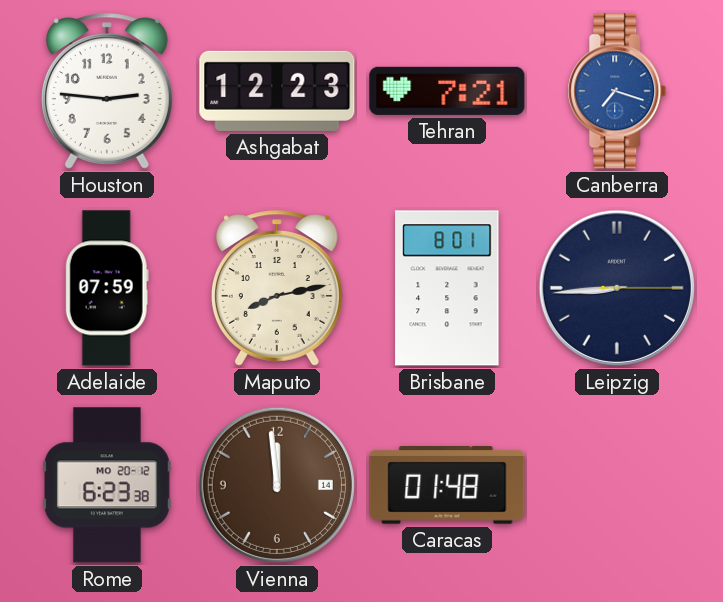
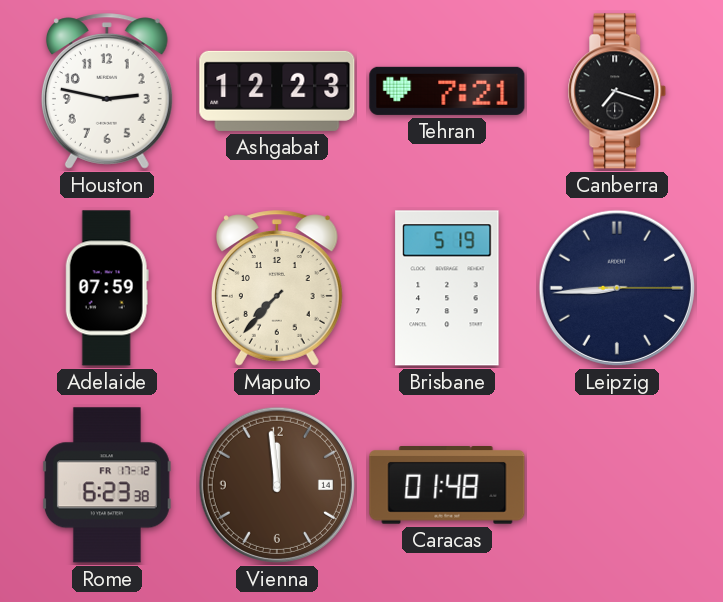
Houston: 2:46 -> 2:47
Canberra dial: blue -> black
Maputo: 8:13 -> 7:37
Brisbane: 8:01 -> 5:19
Rome date: MO 20-12 -> FR 17-12
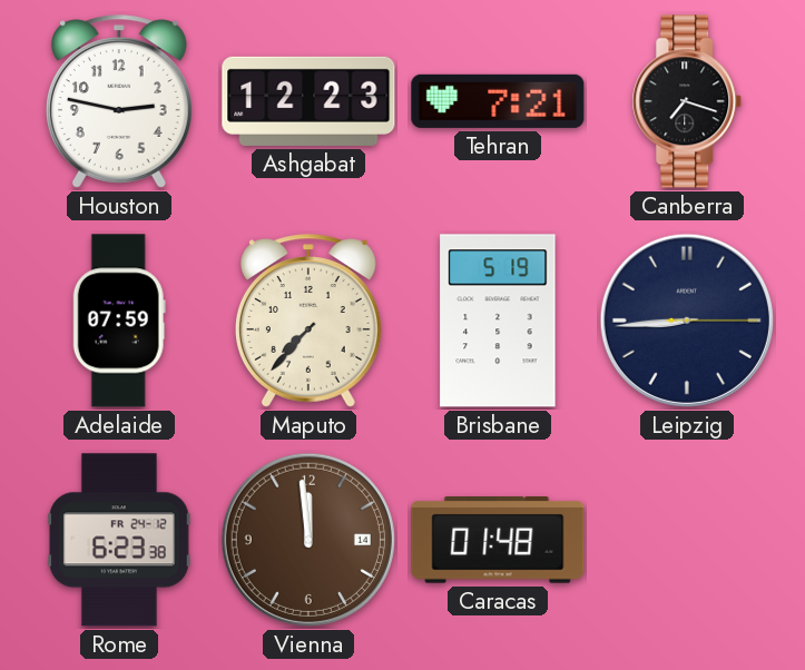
Rome date: FR 17-12 -> FR 24-12
